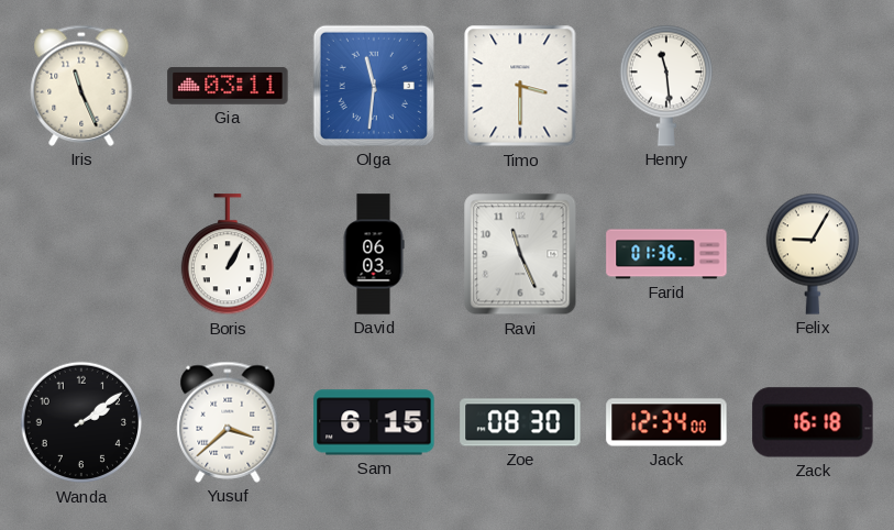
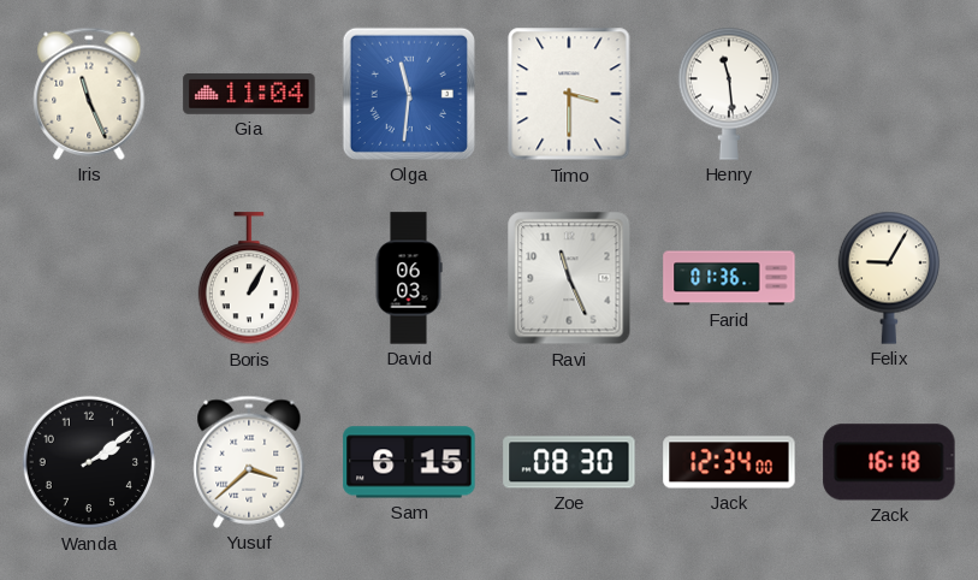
Gia: 03:11 -> 11:04
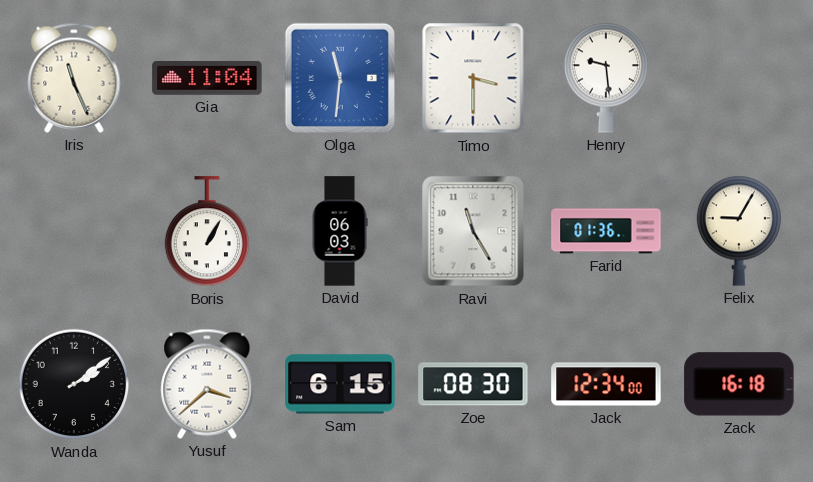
Henry: 11:29 -> 9:29
Ravi: 11:26 -> 11:25
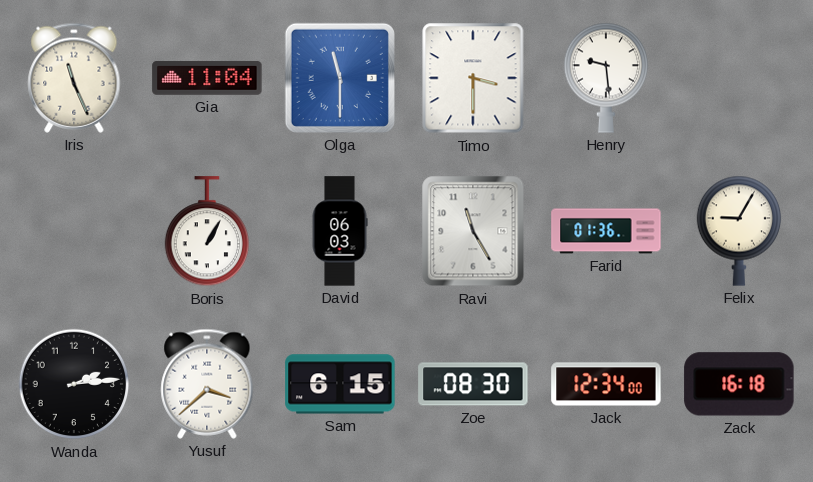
Olga: 11:31 -> 11:30
Wanda: 2:09 -> 2:14
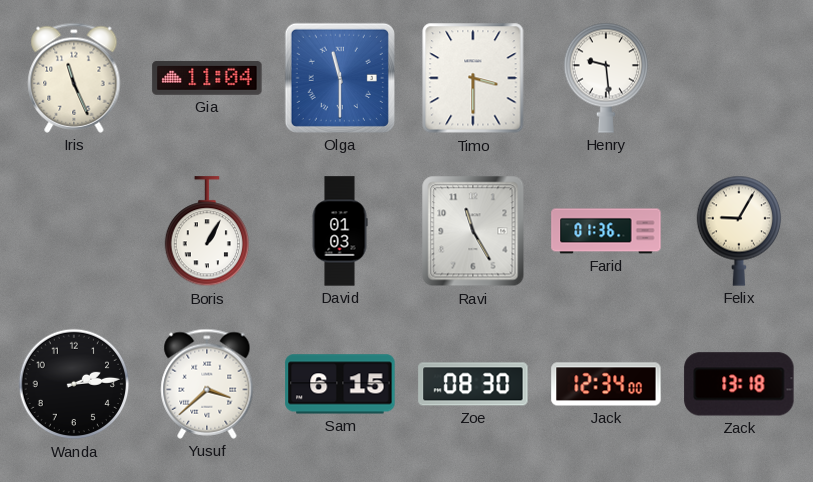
David: 06:03 -> 01:03
Zack: 16:18 -> 13:18
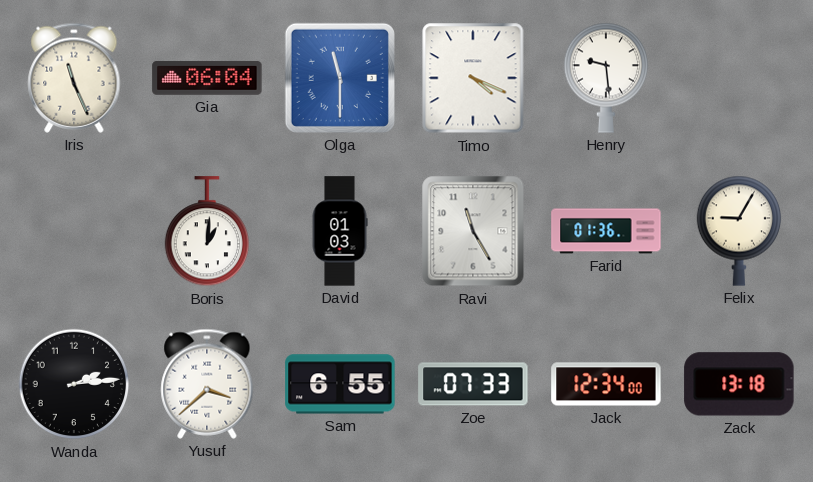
Gia: 11:04 -> 06:04
Timo: 3:30 -> 4:19
Boris: 1:05 -> 1:01
Sam: 6:15 -> 6:55
Zoe: 08:30 -> 07:33
